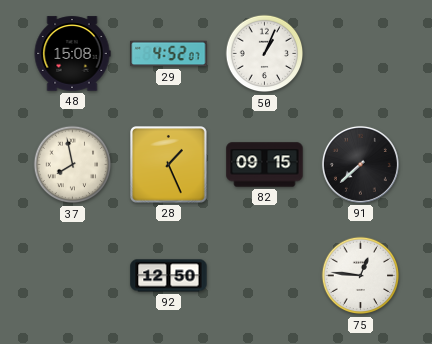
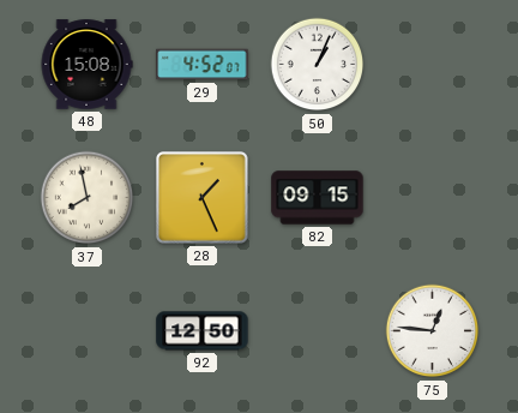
91: 7:38 -> none
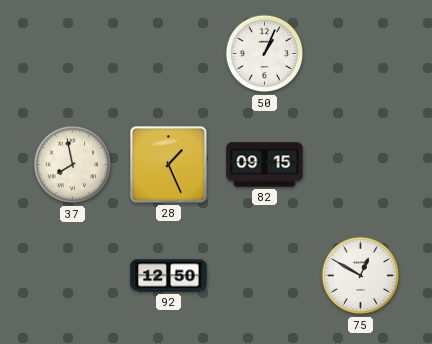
48: 15:08 -> none
29: 4:52 -> none
75: 12:46 -> 12:50
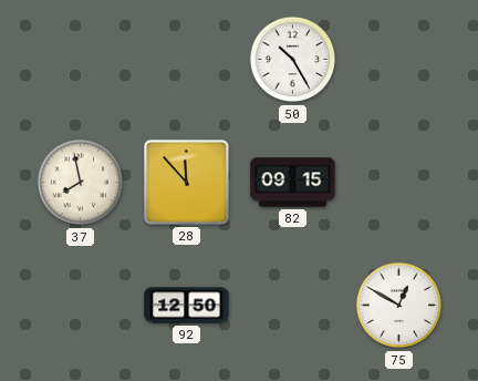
50: 1:04 -> 10:25
28: 1:26 -> 11:53
